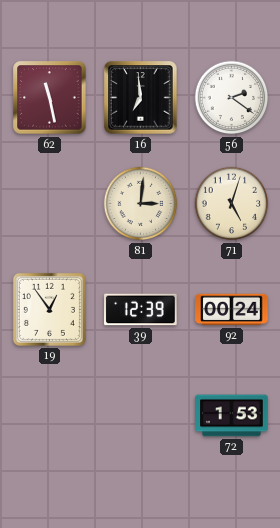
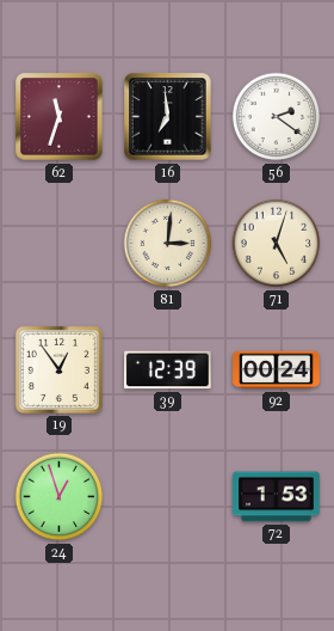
62: 11:28 -> 11:33
24: none -> 12:57
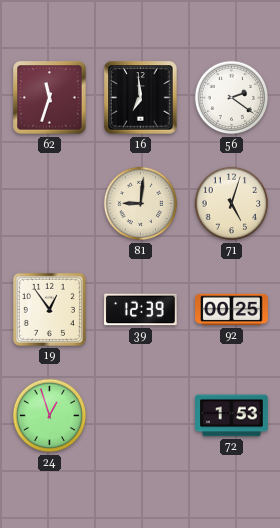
81: 3:01 -> 9:01
92: 00:24 -> 00:25
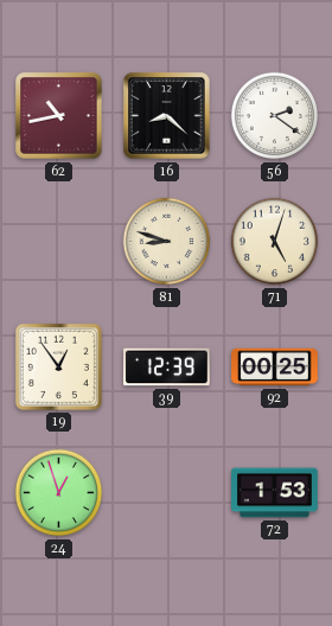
62: 11:33 -> 10:43
16: 6:59 -> 8:22
81: 9:01 -> 8:48
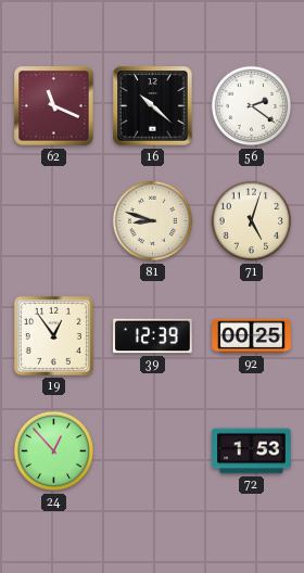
62: 10:43 -> 11:19
16: 8:22 -> 10:22
24: 12:57 -> 12:53
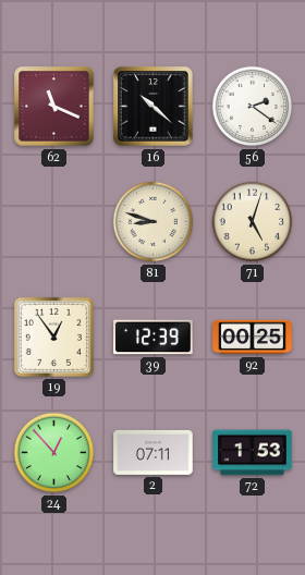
2: none -> 07:11
